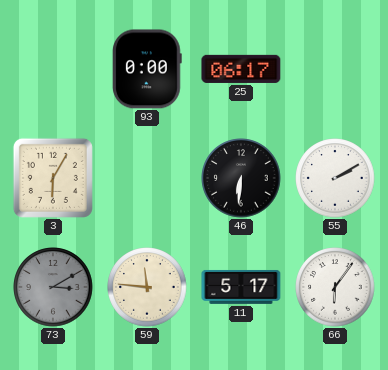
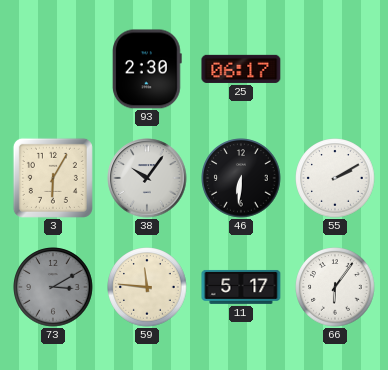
93: 0:00 -> 2:30
38: none -> 10:06
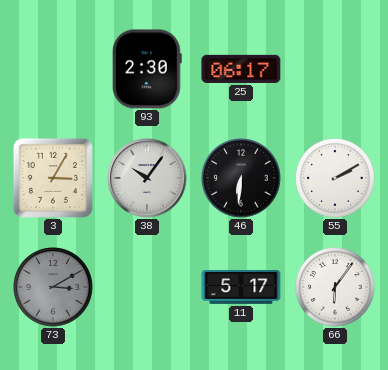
3: 6:05 -> 3:05
59: 11:46 -> none
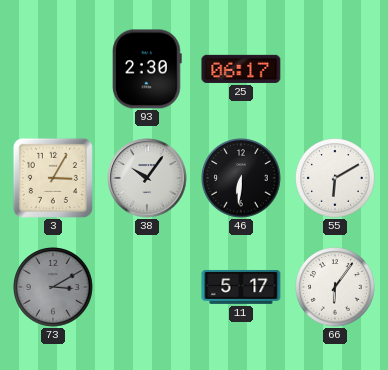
55: 2:10 -> 6:10
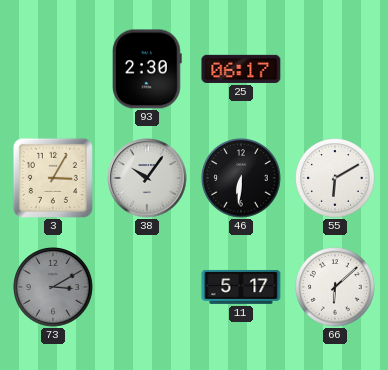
66: 6:06 -> 6:08
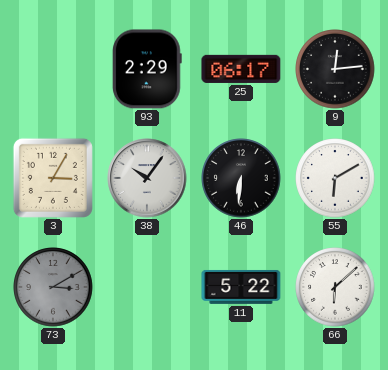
93: 2:30 -> 2:29
9: none -> 12:14
11: 5:17 -> 5:22
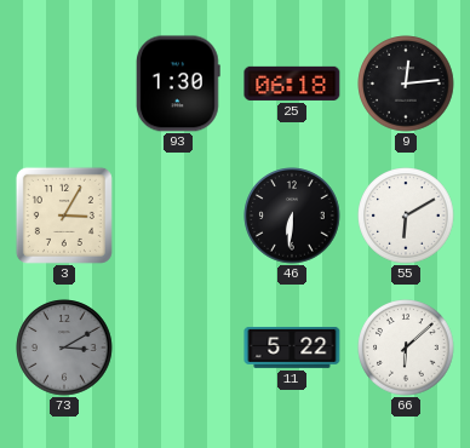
93: 2:29 -> 1:30
25: 06:17 -> 06:18
38: 10:06 -> none
